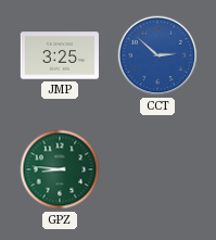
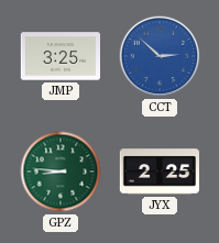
JYX: none -> 2:25
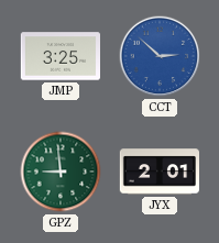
GPZ: 8:46 -> 8:59
JYX: 2:25 -> 2:01
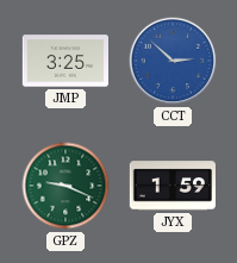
GPZ: 8:59 -> 9:19
JYX: 2:01 -> 1:59
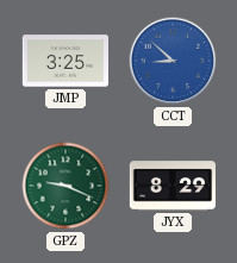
CCT: 2:52 -> 8:52
JYX: 1:59 -> 8:29
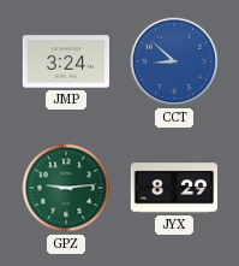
JMP: 3:25 -> 3:24
GPZ: 9:19 -> 9:14
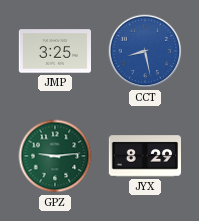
JMP: 3:24 -> 3:25
CCT: 8:52 -> 8:28
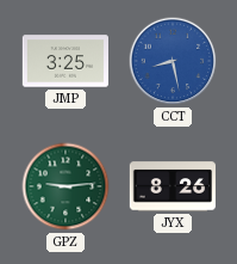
JYX: 8:29 -> 8:26
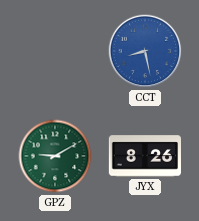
JMP: 3:25 -> none
GPZ: 9:14 -> 9:10
